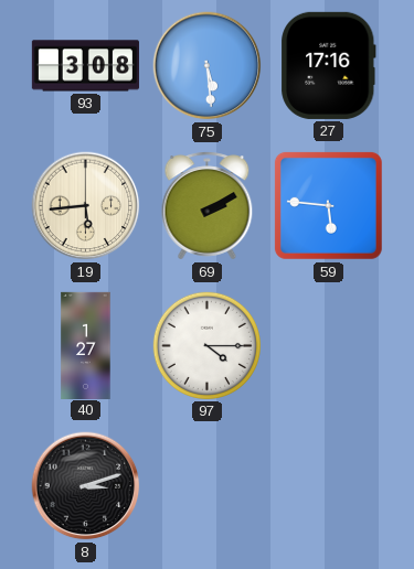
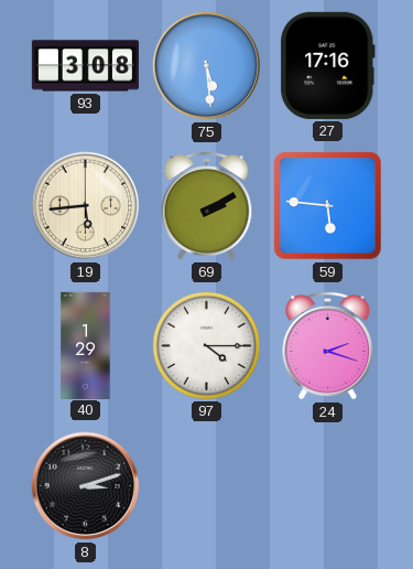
40: 1:27 -> 1:29
24: none -> 2:18
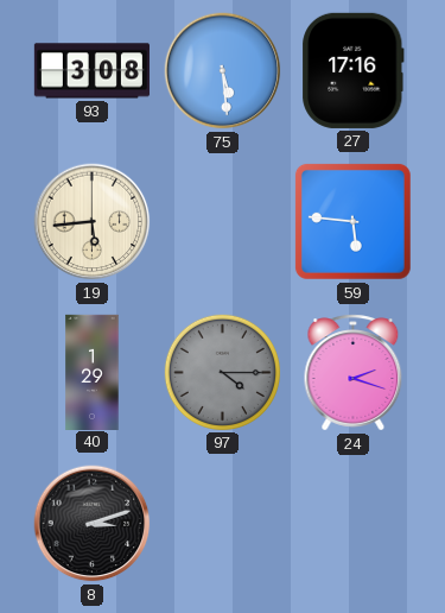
69: 2:10 -> none
97 dial: white -> grey
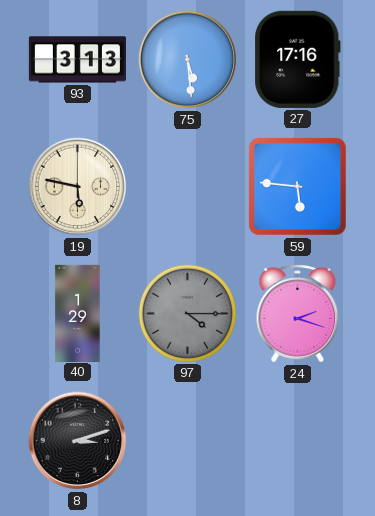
93: 3:08 -> 3:13
19: 5:44 -> 5:47
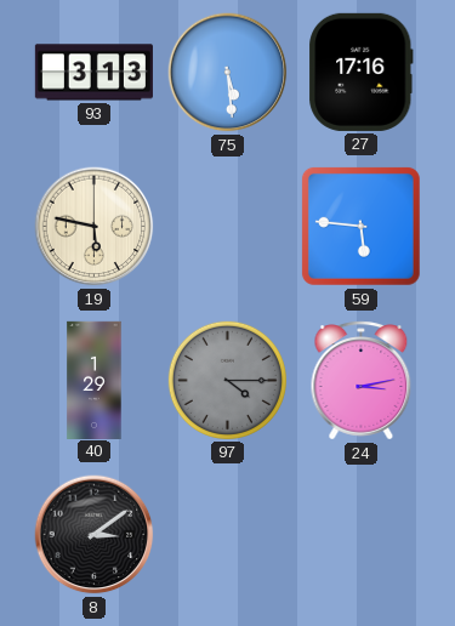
24: 2:18 -> 3:13
8: 3:12 -> 3:09
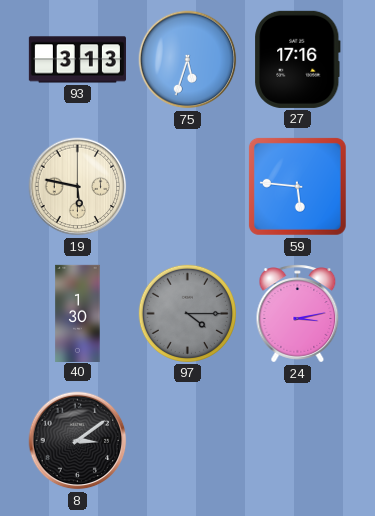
75: 5:29 -> 5:33
40: 1:29 -> 1:30
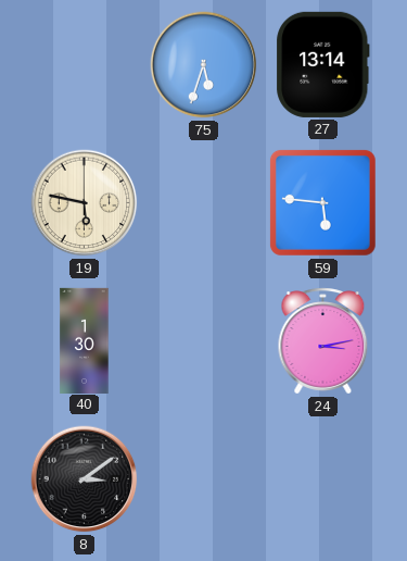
93: 3:13 -> none
27: 17:16 -> 13:14
97: 4:15 -> none
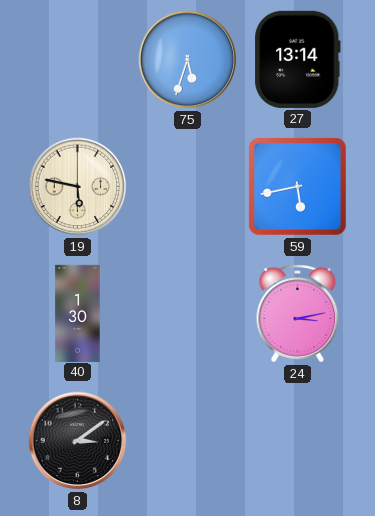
59: 5:46 -> 5:43
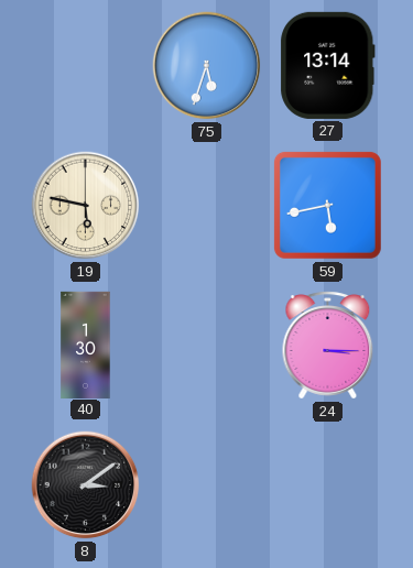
24: 3:13 -> 3:15
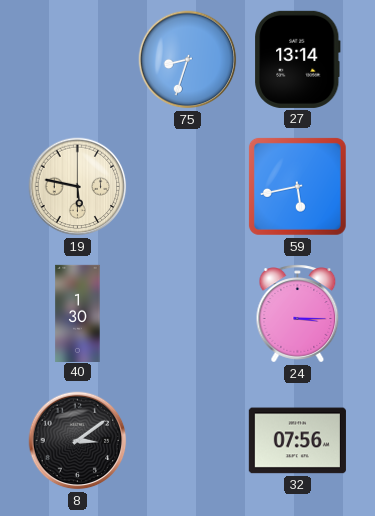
75: 5:33 -> 8:33
32: none -> 07:56
